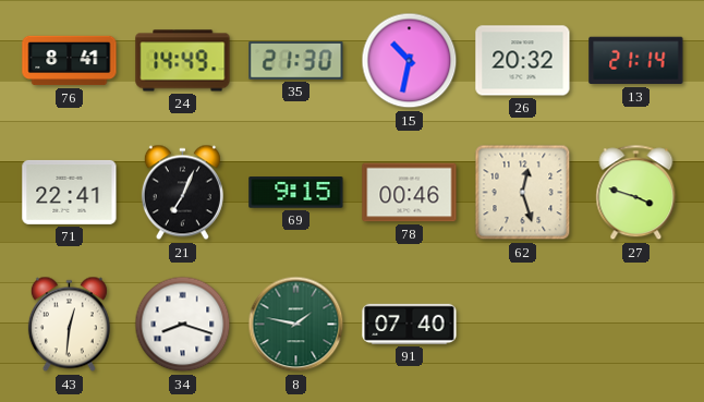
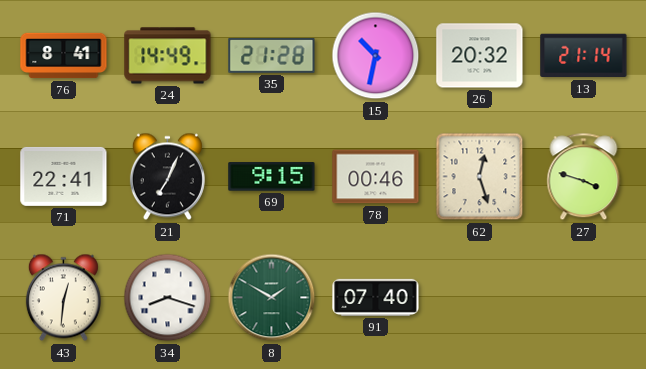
35: 21:30 -> 21:28
8: 1:47 -> 1:50
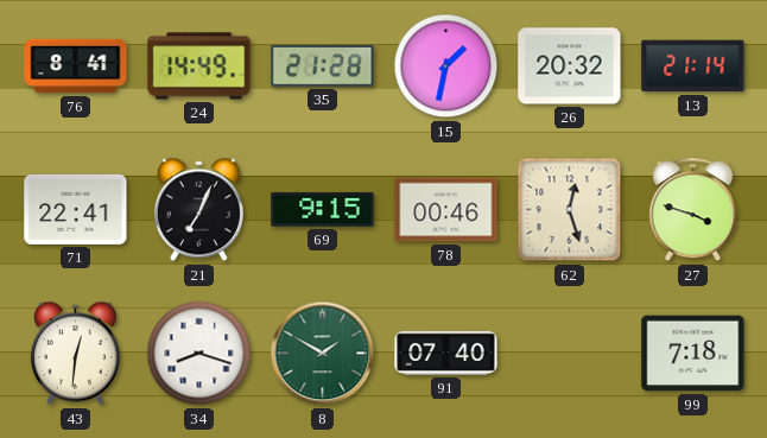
15: 10:32 -> 1:32
99: none -> 7:18
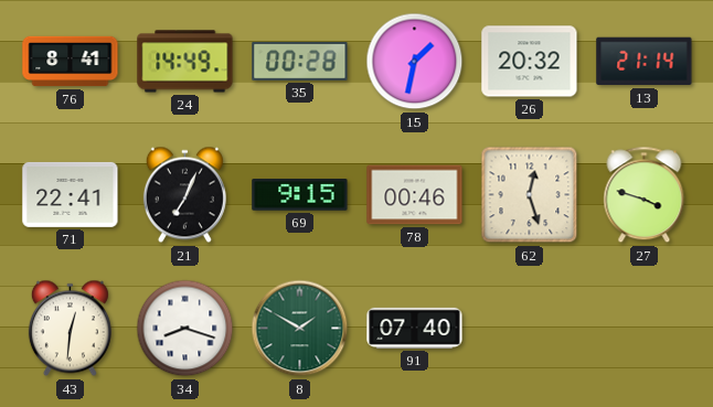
35: 21:28 -> 00:28
99: 7:18 -> none
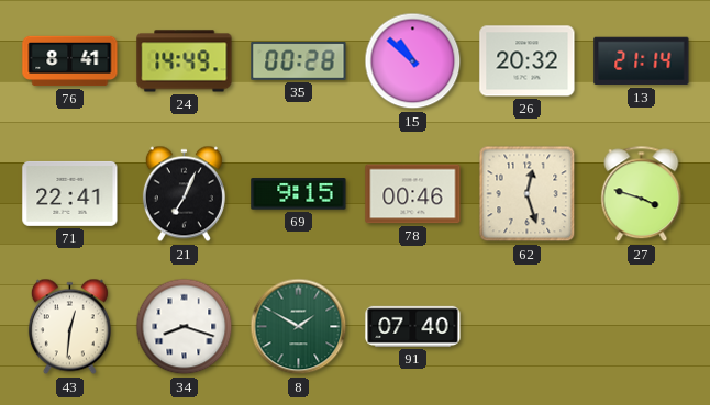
15: 1:32 -> 10:52
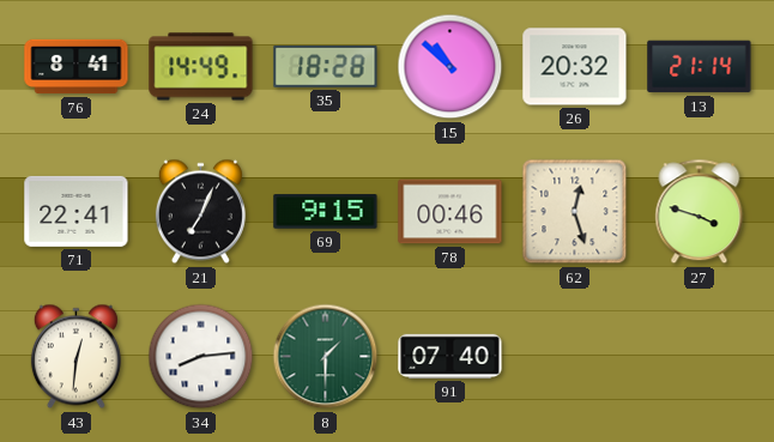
35: 00:28 -> 18:28
34: 8:18 -> 8:14
8: 1:50 -> 1:30
